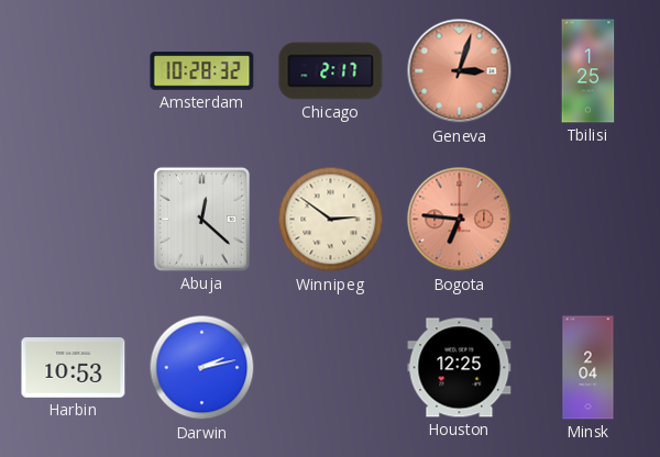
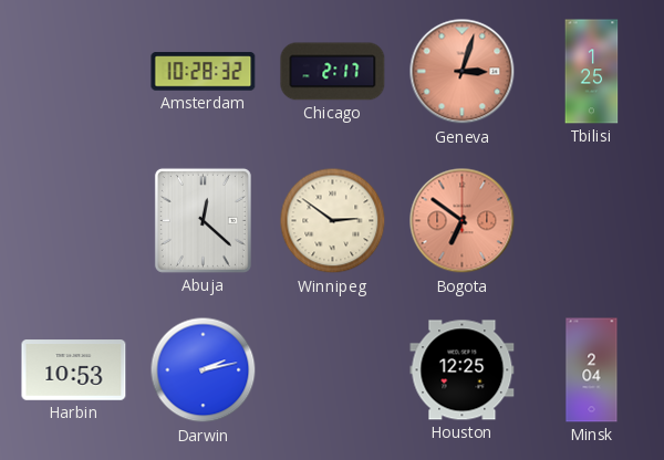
Bogota: 6:46 -> 6:51
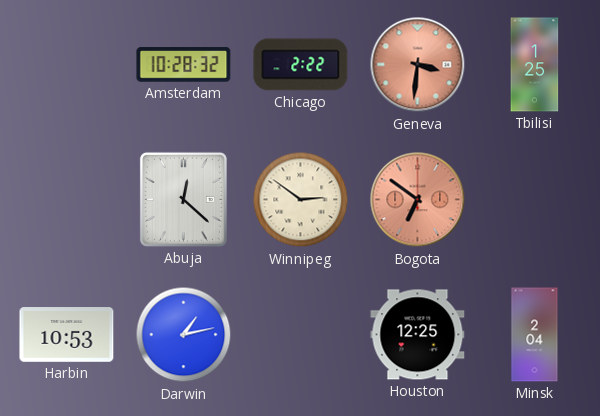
Chicago: 2:17 -> 2:22
Geneva: 3:03 -> 3:31
Darwin: 2:13 -> 1:13
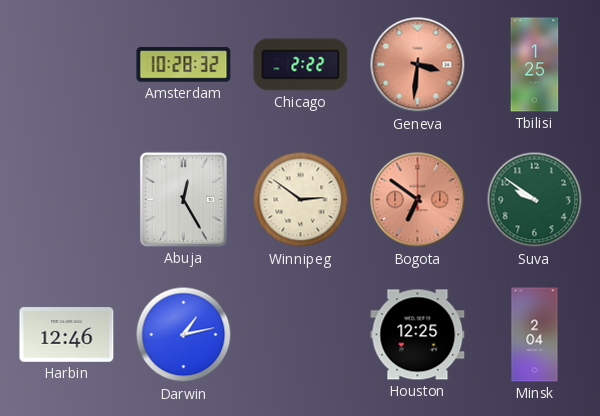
Abuja: 12:22 -> 12:25
Suva: none -> 9:51
Harbin: 10:53 -> 12:46
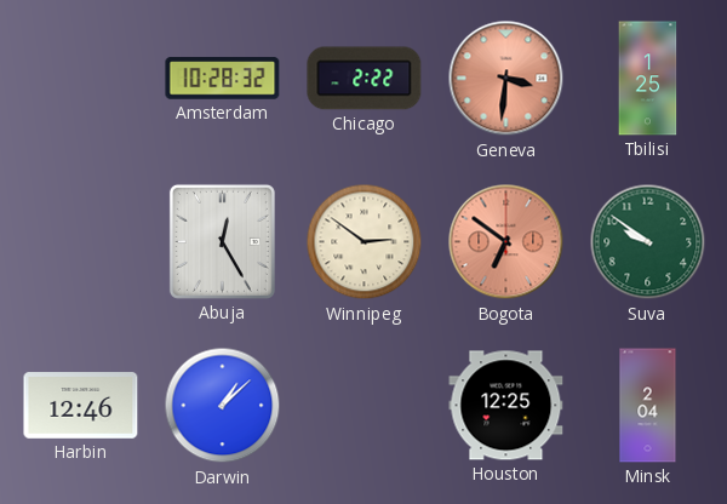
Darwin: 1:13 -> 1:08
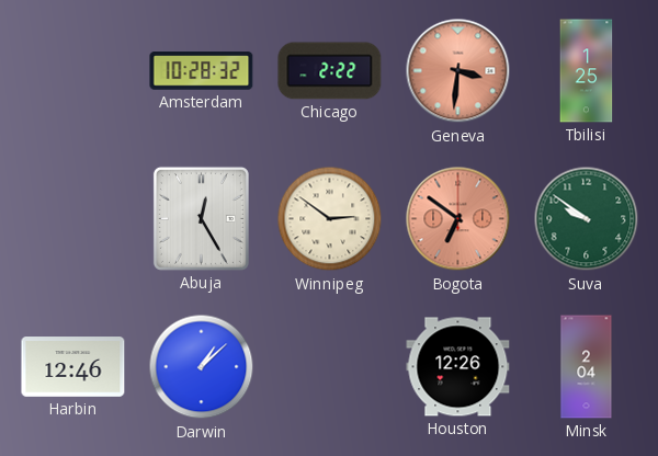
Houston: 12:25 -> 12:26
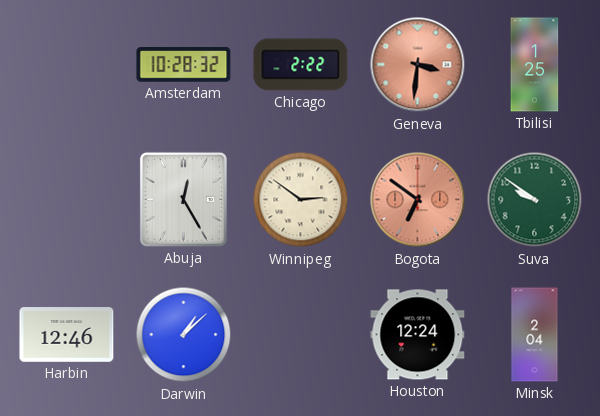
Houston: 12:26 -> 12:24
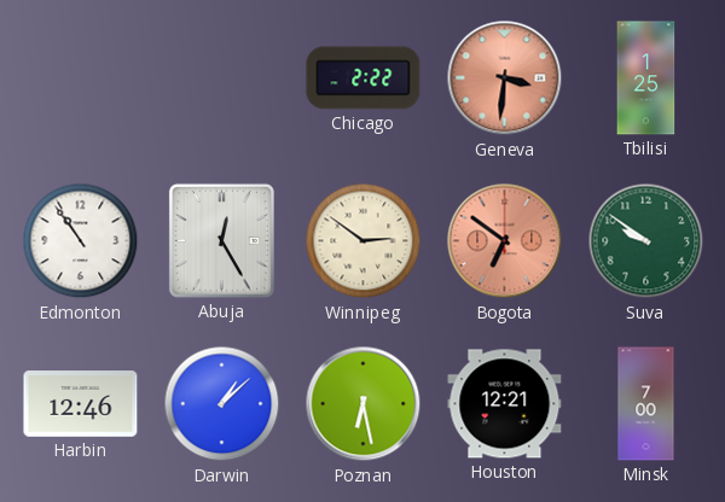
Amsterdam: 10:28 -> none
Edmonton: none -> 10:54
Poznan: none -> 6:28
Houston: 12:24 -> 12:21
Minsk: 2:04 -> 7:00
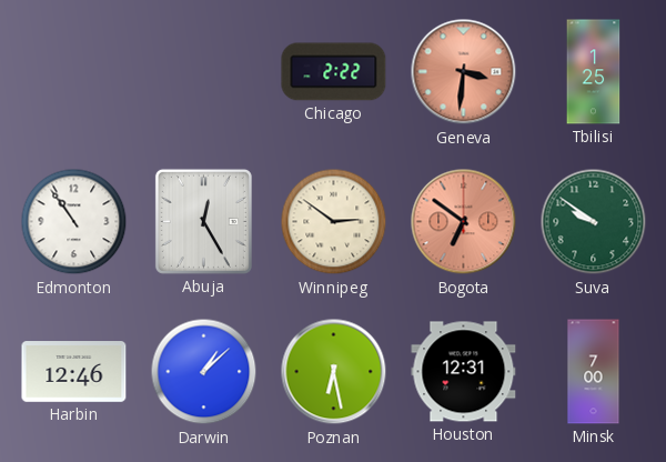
Houston: 12:21 -> 12:31
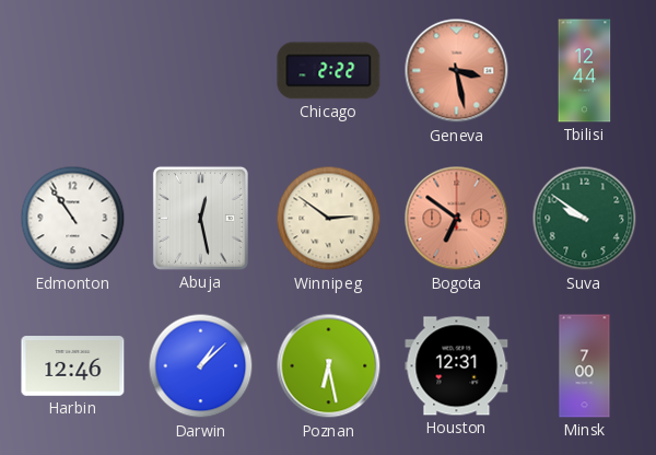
Geneva: 3:31 -> 3:28
Tbilisi: 1:25 -> 12:44
Abuja: 12:25 -> 12:28
